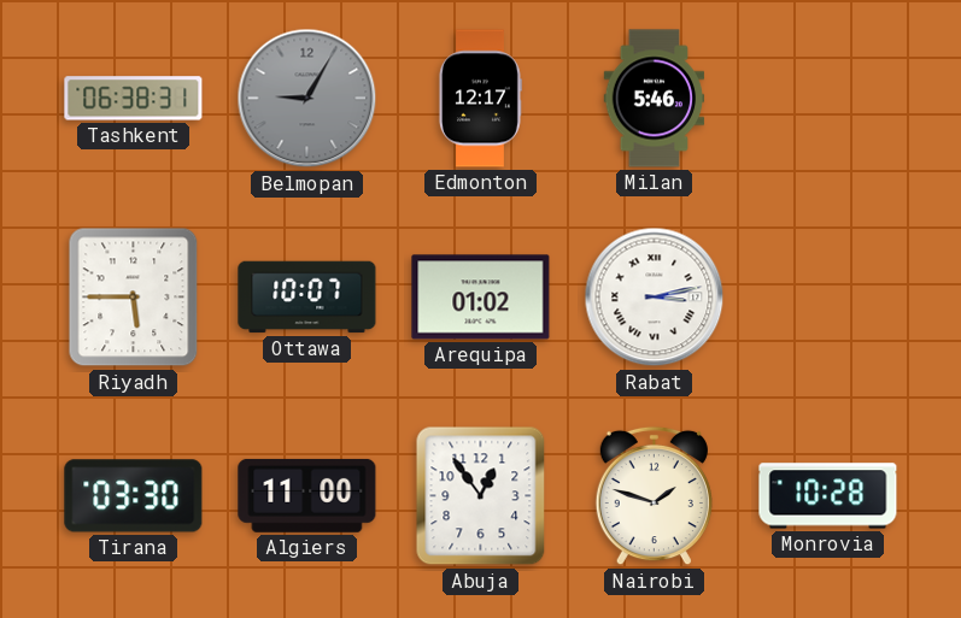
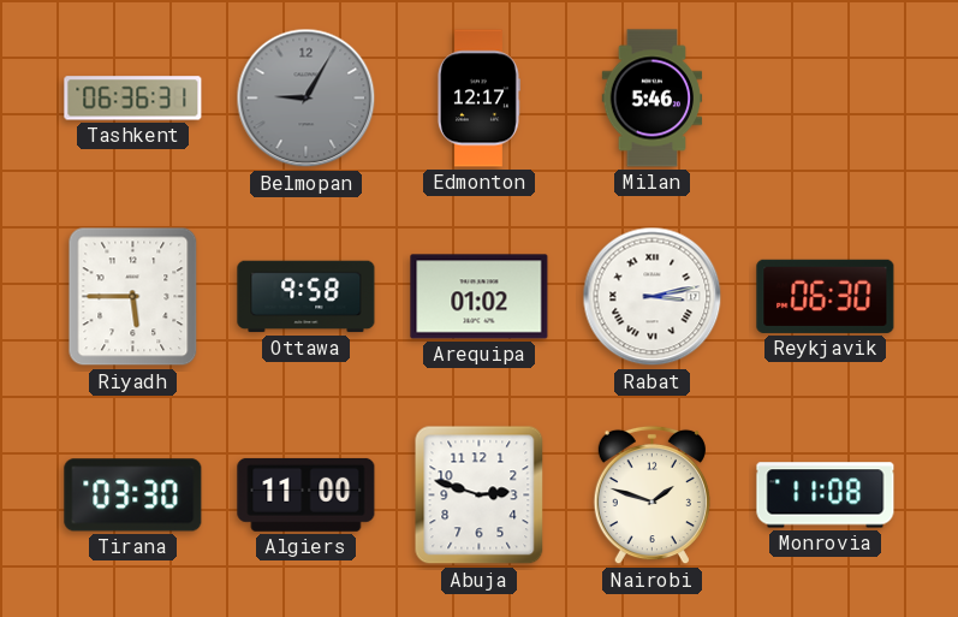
Tashkent: 06:38 -> 06:36
Ottawa: 10:07 -> 9:58
Reykjavik: none -> 06:30
Abuja: 12:54 -> 2:48
Monrovia: 10:28 -> 11:08
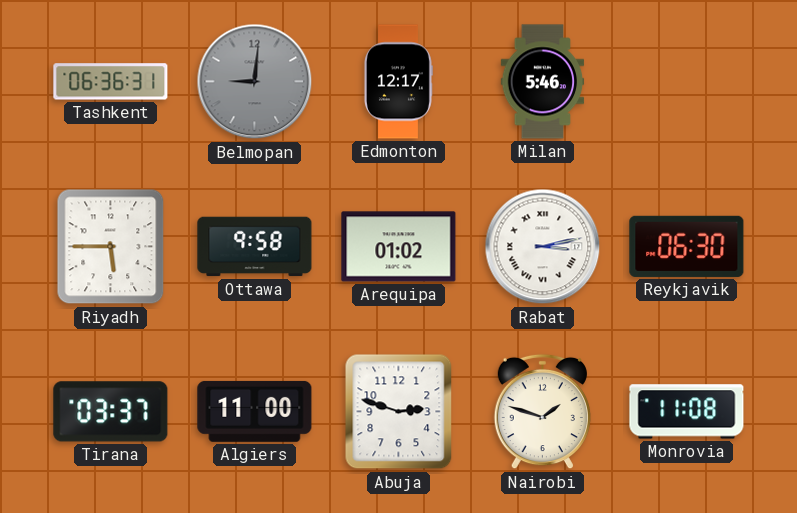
Belmopan: 9:05 -> 9:01
Tirana: 03:30 -> 03:37
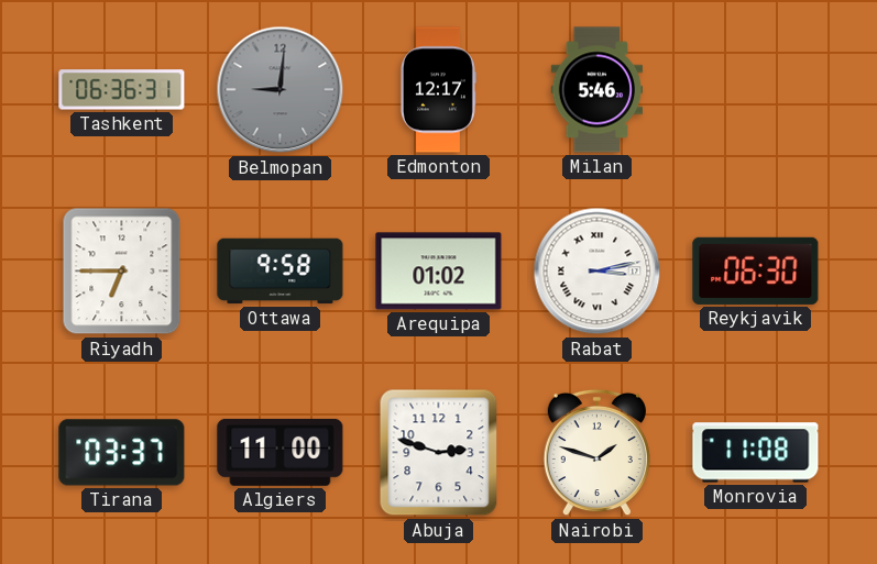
Riyadh: 5:45 -> 6:45
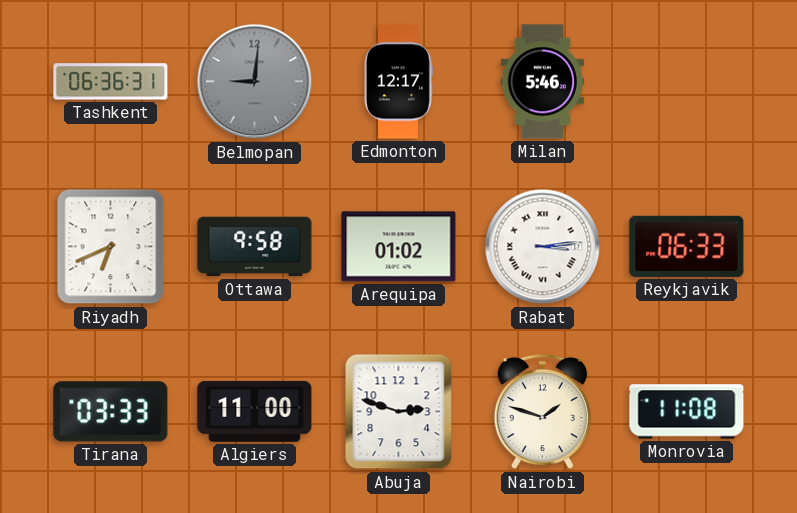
Riyadh: 6:45 -> 6:41
Rabat: 3:13 -> 3:14
Reykjavik: 06:30 -> 06:33
Tirana: 03:37 -> 03:33
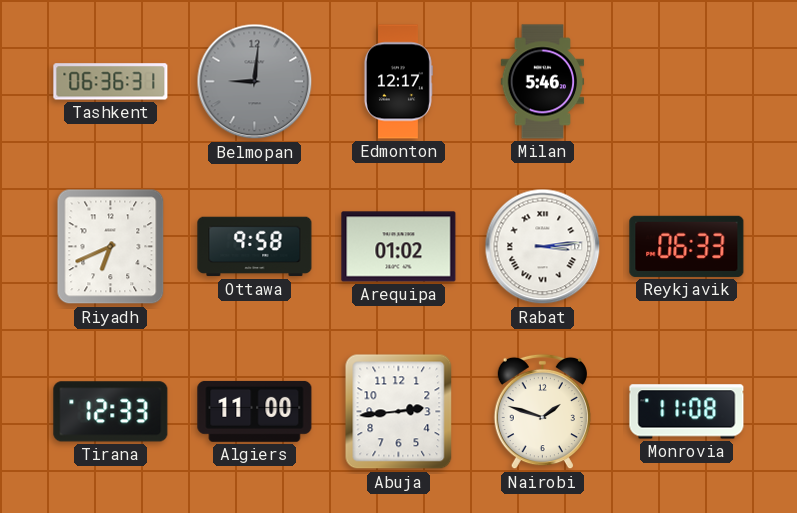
Tirana: 03:33 -> 12:33
Abuja: 2:48 -> 2:44
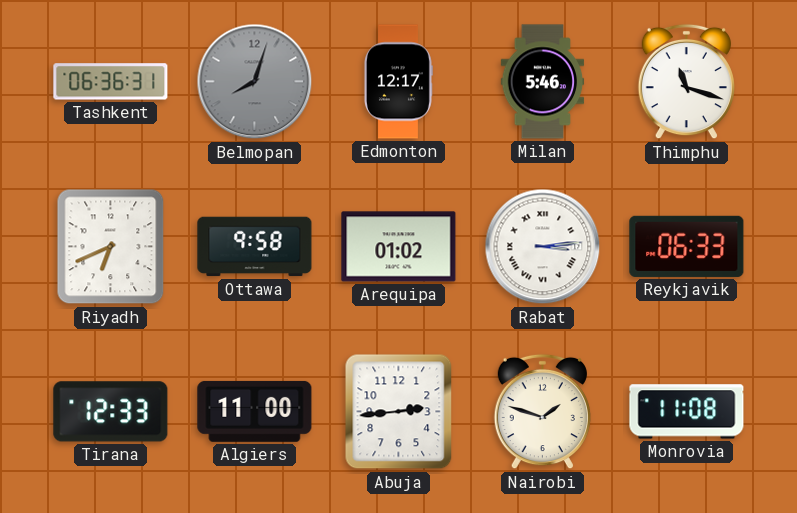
Belmopan: 9:01 -> 8:03
Thimphu: none -> 11:18
